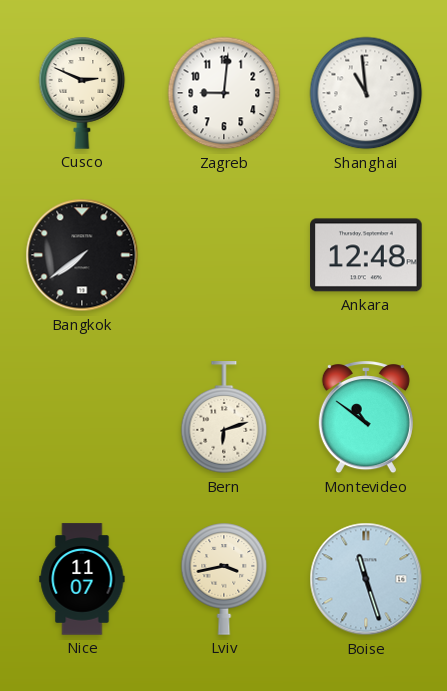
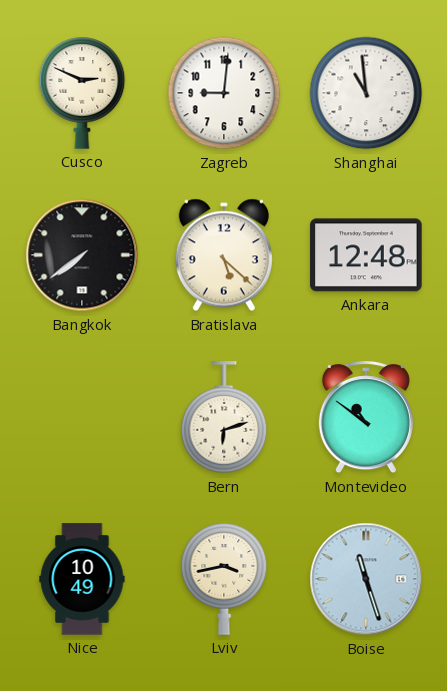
Bratislava: none -> 5:22
Nice: 11:07 -> 10:49
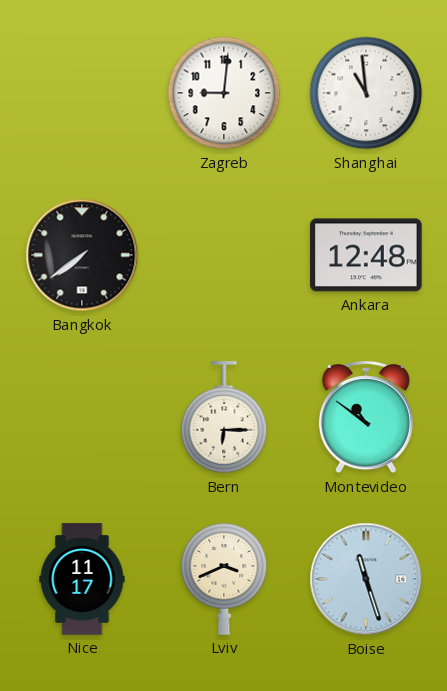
Cusco: 2:49 -> none
Bratislava: 5:22 -> none
Bern: 6:12 -> 6:15
Nice: 10:49 -> 11:17
Lviv: 3:43 -> 3:41
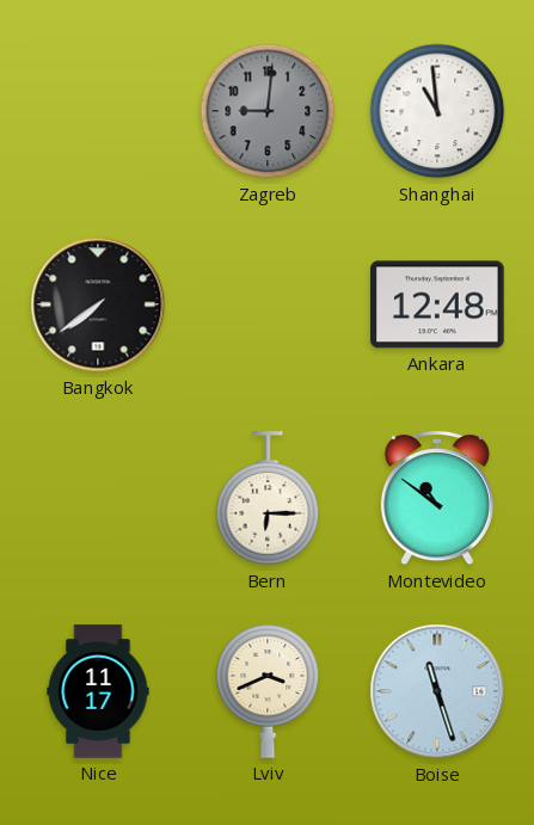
Zagreb dial: white -> grey
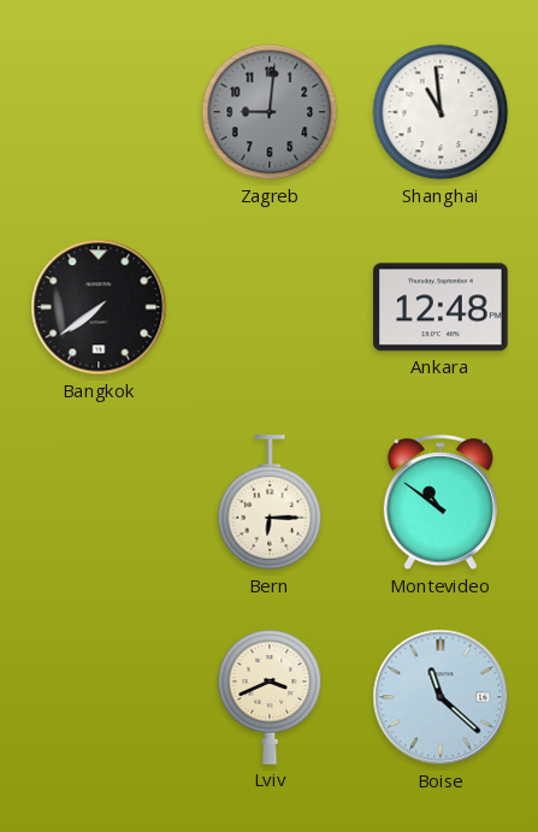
Nice: 11:17 -> none
Boise: 11:27 -> 11:22
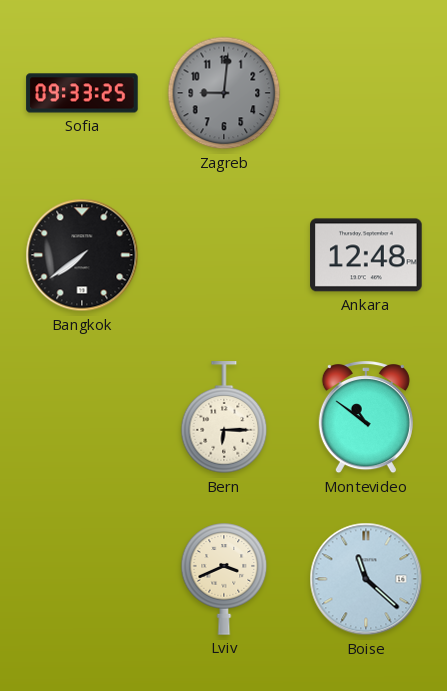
Sofia: none -> 09:33
Shanghai: 10:59 -> none
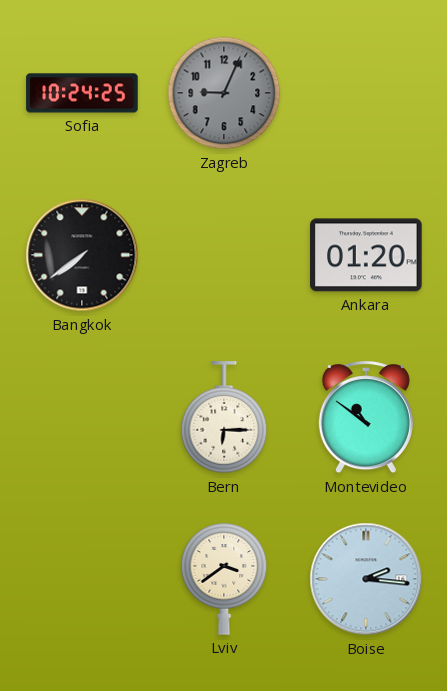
Sofia: 09:33 -> 10:24
Zagreb: 9:01 -> 9:04
Ankara: 12:48 -> 01:20
Lviv: 3:41 -> 3:39
Boise: 11:22 -> 2:16
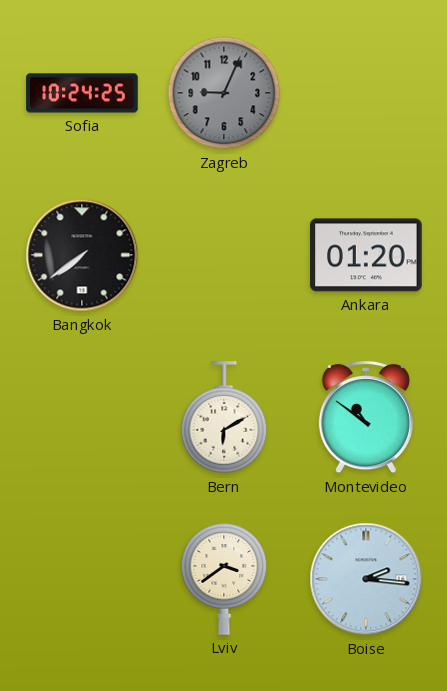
Bern: 6:15 -> 6:10
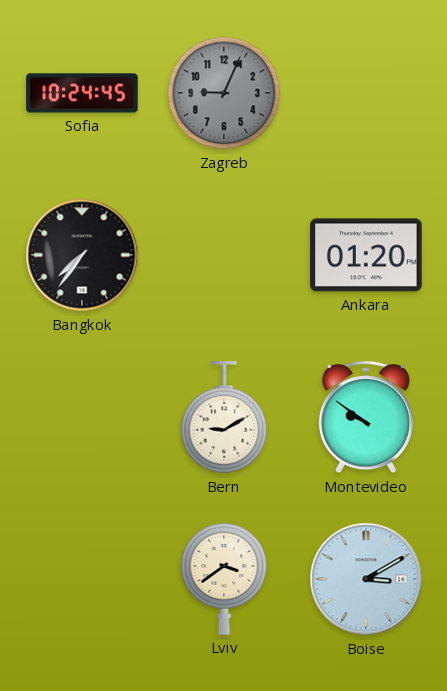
Sofia: 10:24:25 -> 10:24:45
Bangkok: 7:39 -> 7:36
Bern: 6:10 -> 9:10
Montevideo: 10:51 -> 9:51
Boise: 2:16 -> 3:10
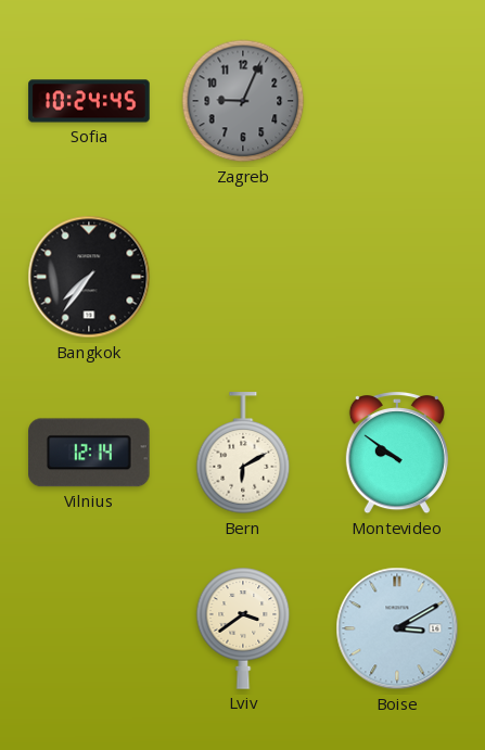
Ankara: 01:20 -> none
Vilnius: none -> 12:14
Bern: 9:10 -> 6:10
